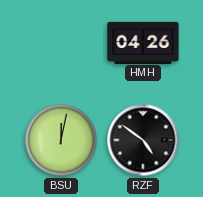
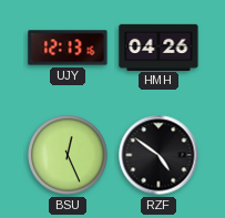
UJY: none -> 12:13
BSU: 12:02 -> 12:26
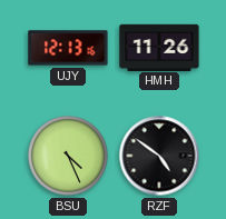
HMH: 04:26 -> 11:26
BSU: 12:26 -> 4:26
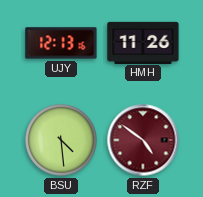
BSU: 4:26 -> 4:29
RZF dial: black -> burgundy
